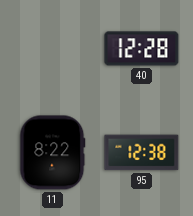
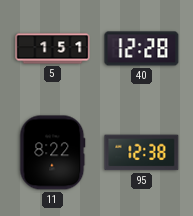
5: none -> 1:51
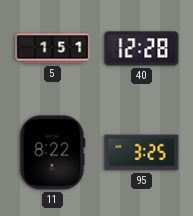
95: 12:38 -> 3:25
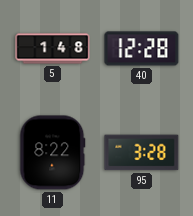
5: 1:51 -> 1:48
95: 3:25 -> 3:28
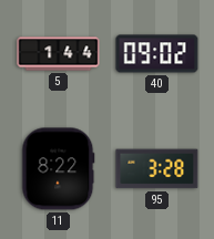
5: 1:48 -> 1:44
40: 12:28 -> 09:02
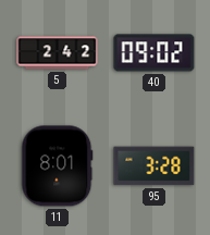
5: 1:44 -> 2:42
11: 8:22 -> 8:01
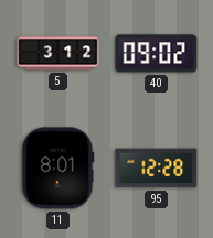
5: 2:42 -> 3:12
95: 3:28 -> 12:28
